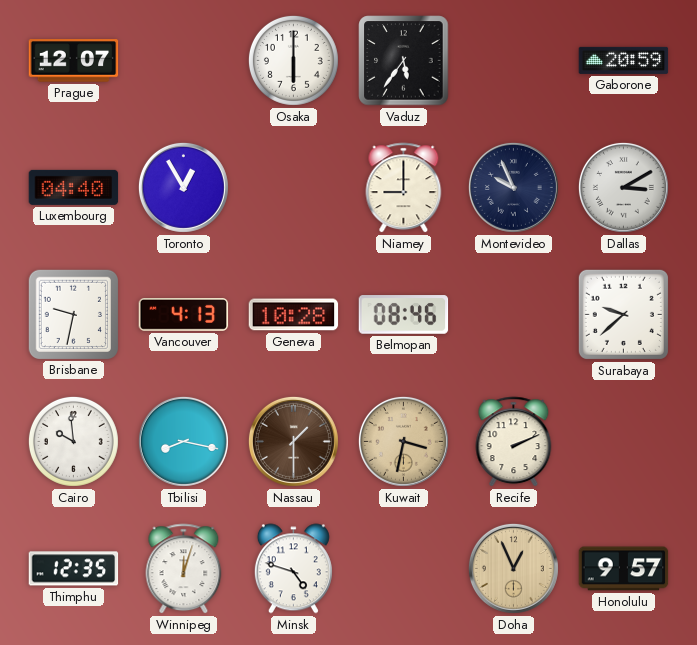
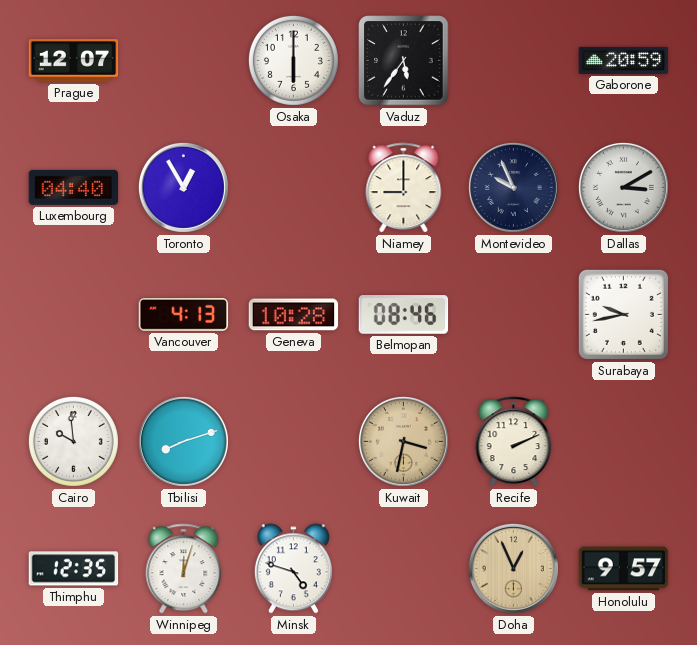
Brisbane: 9:32 -> none
Surabaya: 9:38 -> 9:43
Tbilisi: 8:17 -> 8:12
Nassau: 1:30 -> none
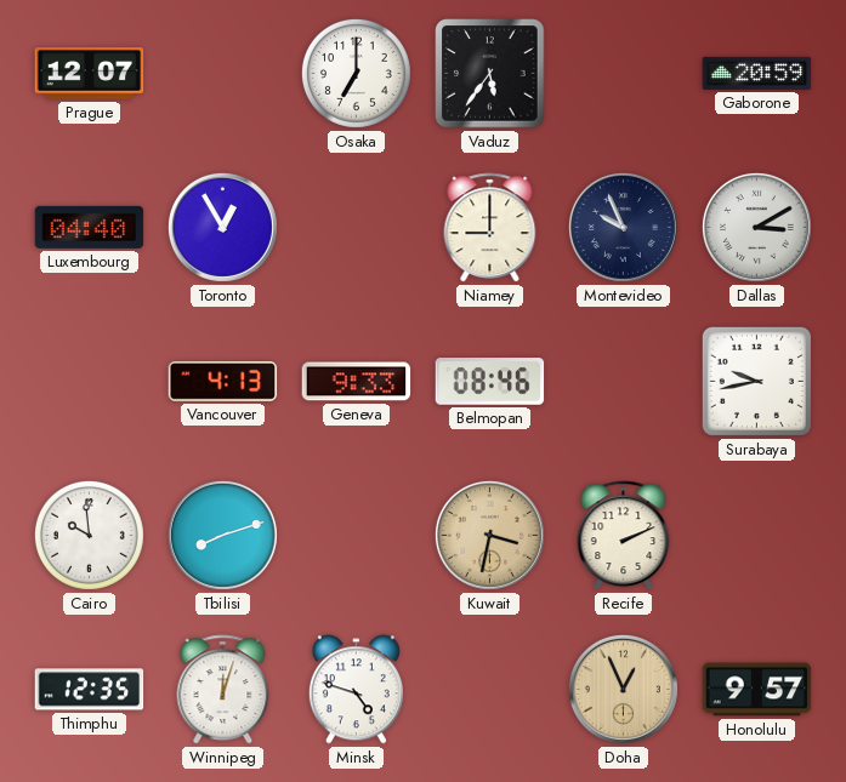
Osaka: 6:00 -> 7:00
Geneva: 10:28 -> 9:33
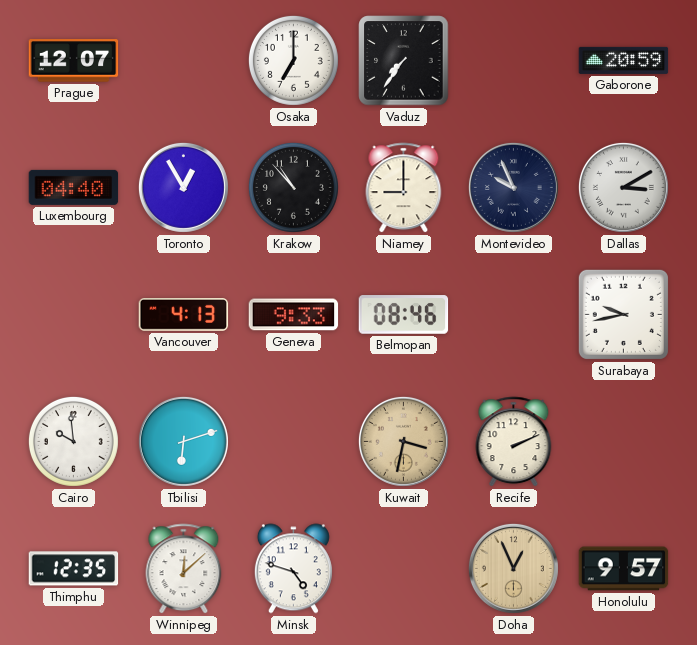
Vaduz: 5:36 -> 7:36
Krakow: none -> 10:53
Tbilisi: 8:12 -> 6:12
Winnipeg: 12:03 -> 12:08
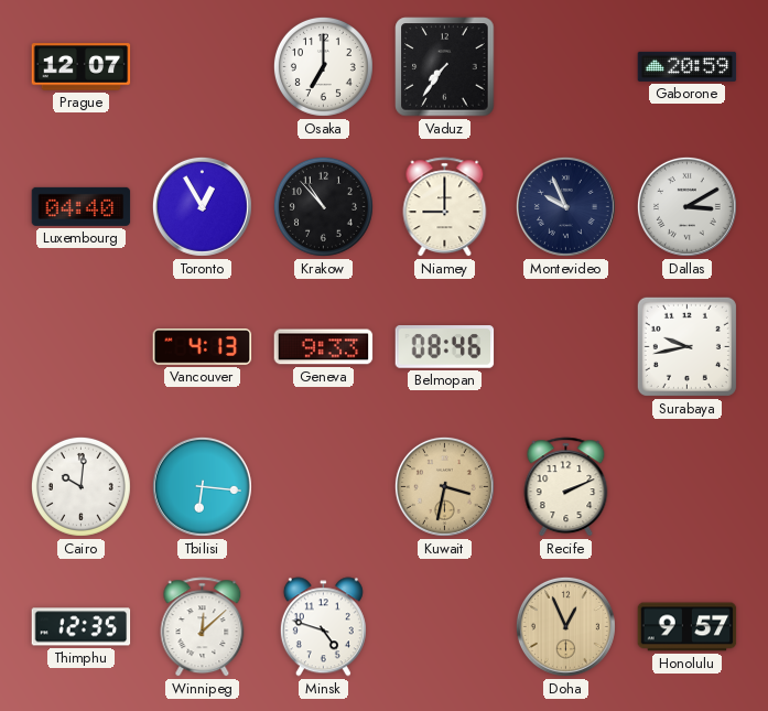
Cairo: 9:59 -> 10:01
Tbilisi: 6:12 -> 6:16
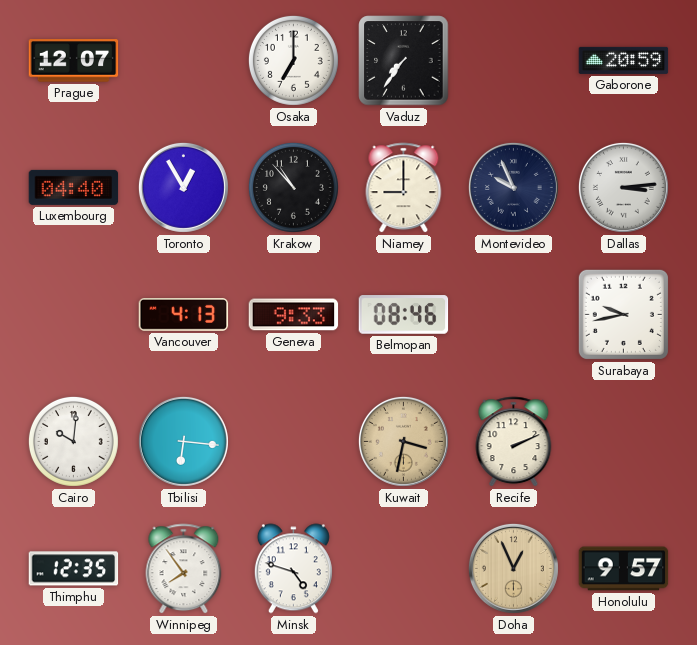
Dallas: 3:10 -> 3:14
Winnipeg: 12:08 -> 7:54
